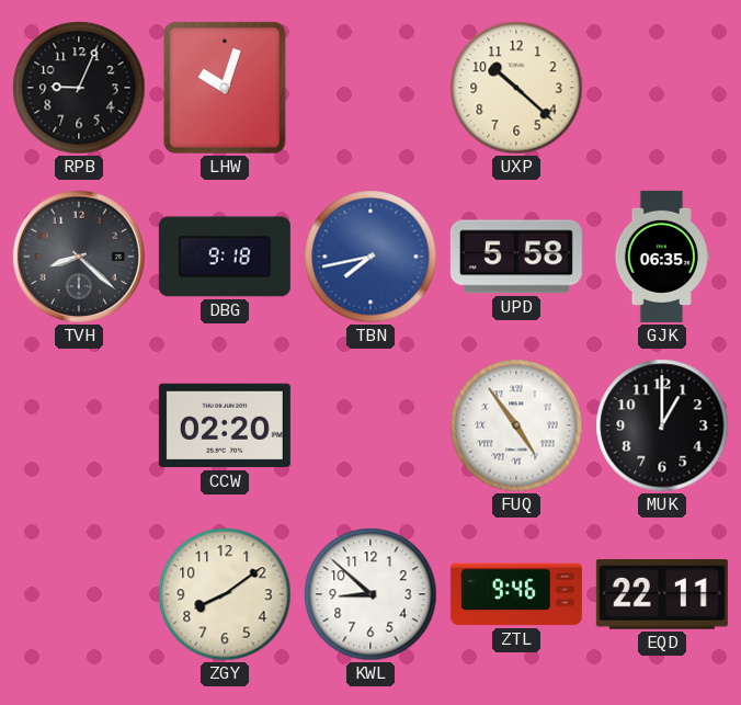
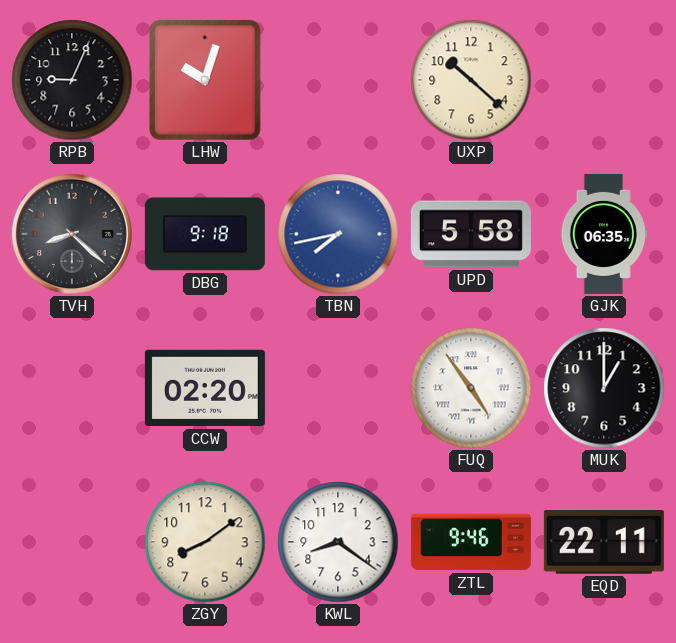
KWL: 8:52 -> 8:21
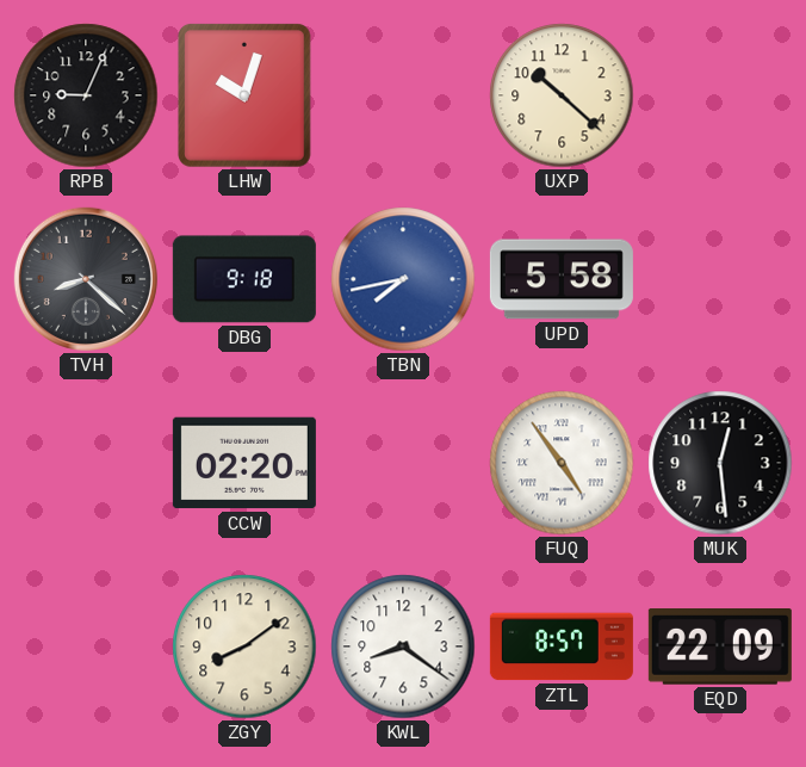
GJK: 06:35 -> none
MUK: 1:00 -> 12:29
ZTL: 9:46 -> 8:57
EQD: 22:11 -> 22:09
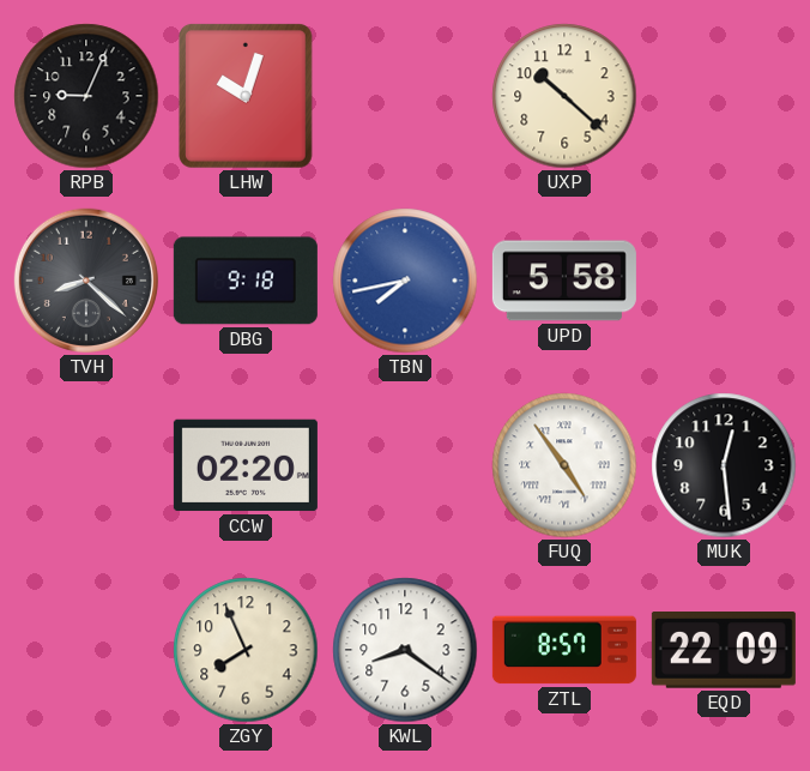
ZGY: 8:09 -> 7:56
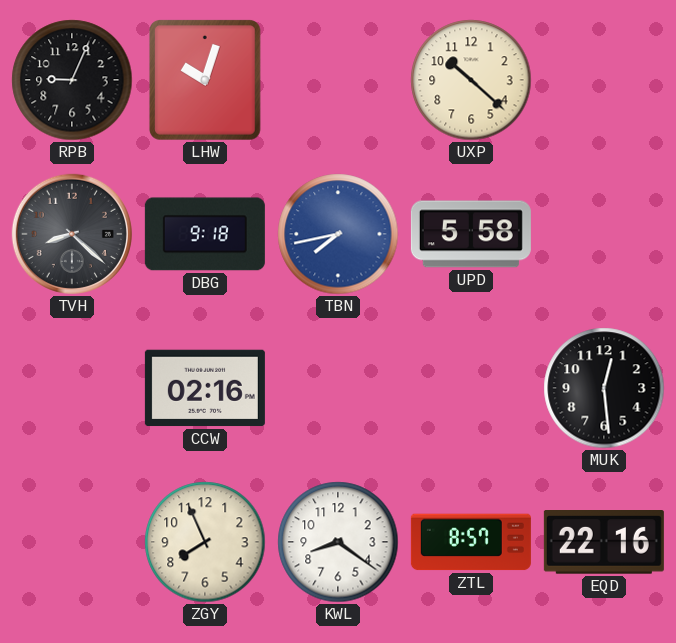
CCW: 02:20 -> 02:16
FUQ: 4:54 -> none
EQD: 22:09 -> 22:16
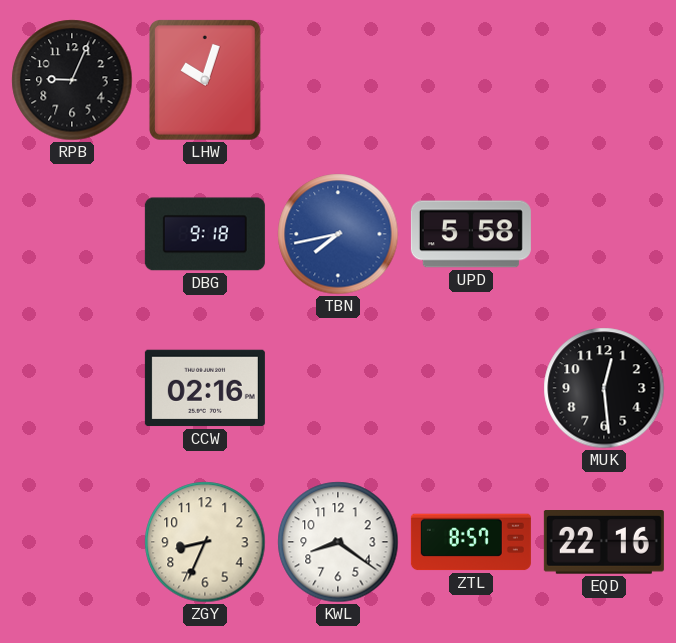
UXP: 10:22 -> none
TVH: 8:22 -> none
ZGY: 7:56 -> 8:34
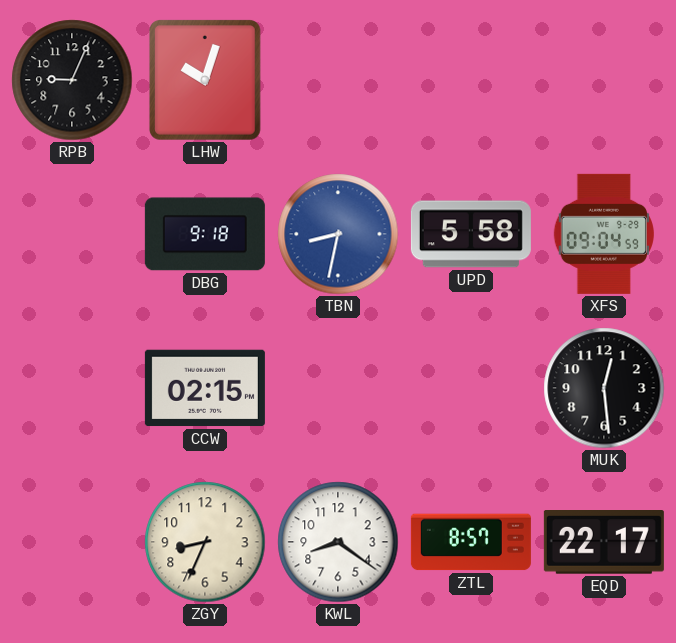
TBN: 7:43 -> 8:32
XFS: none -> 09:04
CCW: 02:16 -> 02:15
EQD: 22:16 -> 22:17
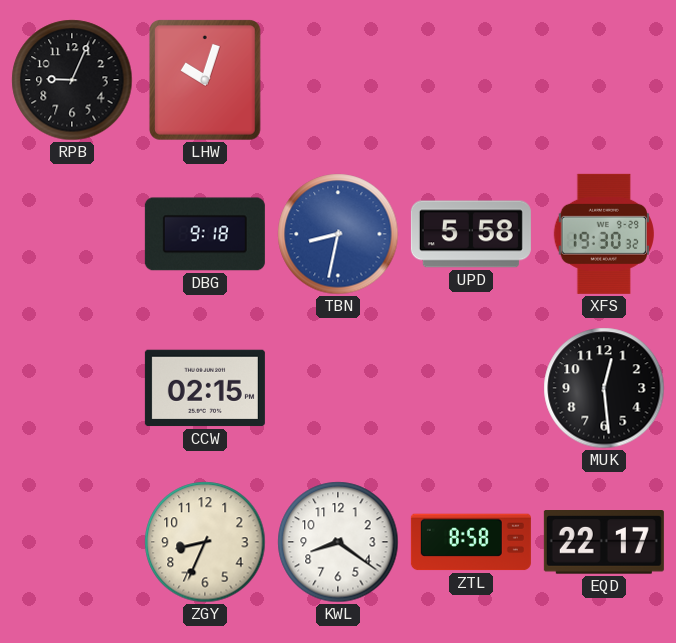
XFS: 09:04 -> 19:30
ZTL: 8:57 -> 8:58
